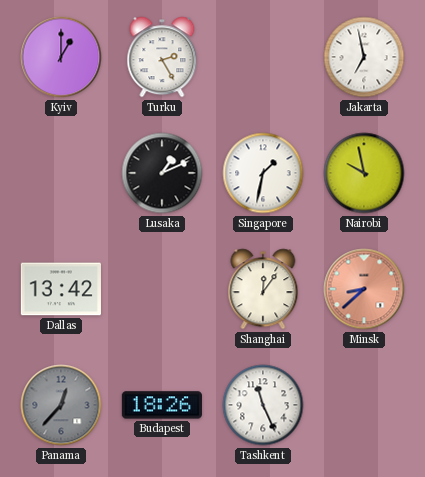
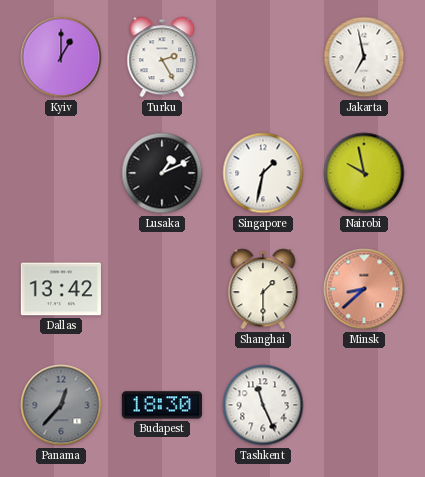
Shanghai: 12:06 -> 1:30
Budapest: 18:26 -> 18:30
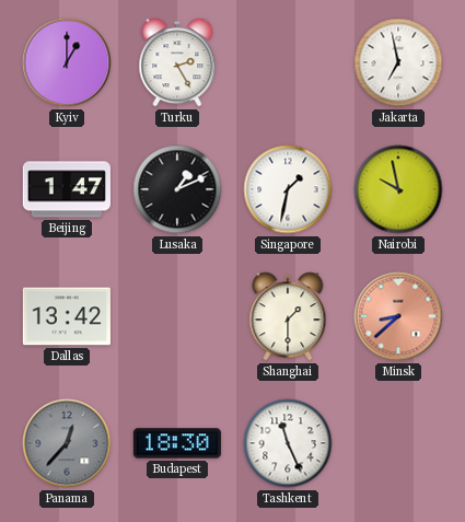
Beijing: none -> 1:47
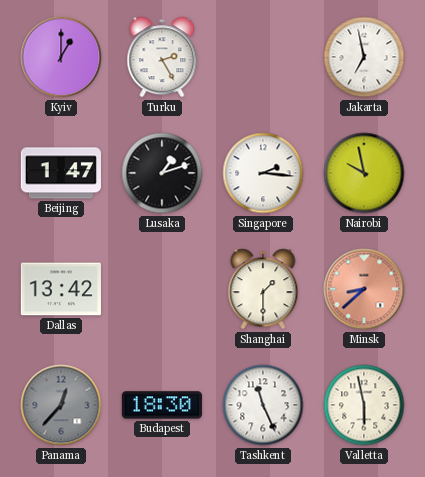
Lusaka: 1:11 -> 1:12
Singapore: 1:32 -> 2:16
Valletta: none -> 5:58
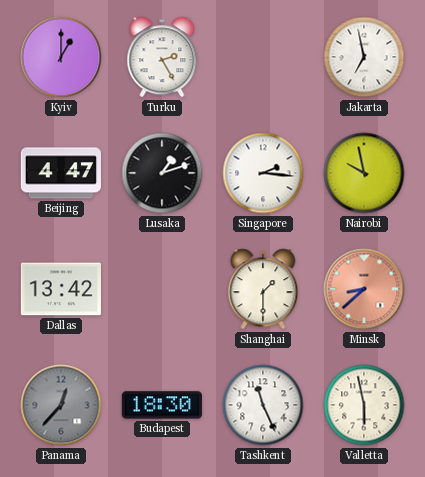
Beijing: 1:47 -> 4:47
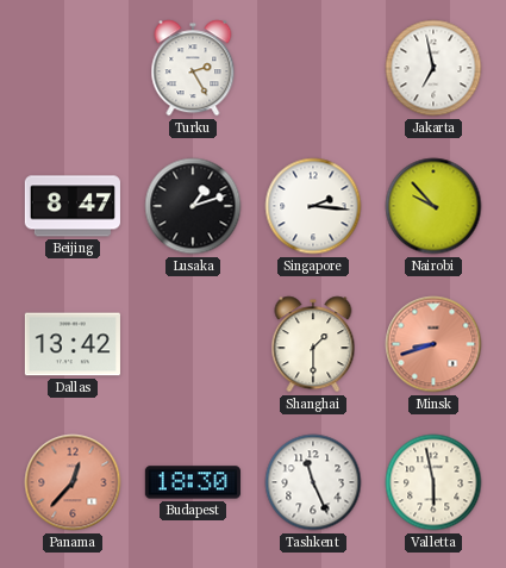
Kyiv: 1:00 -> none
Beijing: 4:47 -> 8:47
Nairobi: 9:58 -> 9:53
Minsk: 8:38 -> 8:42
Panama dial: grey -> salmon
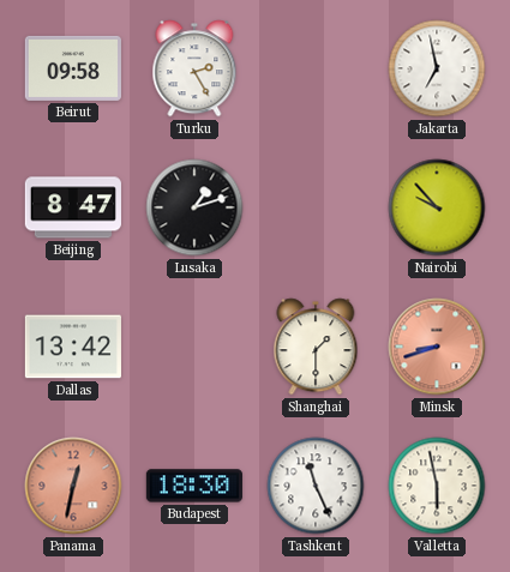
Beirut: none -> 09:58
Singapore: 2:16 -> none
Panama: 12:37 -> 12:32
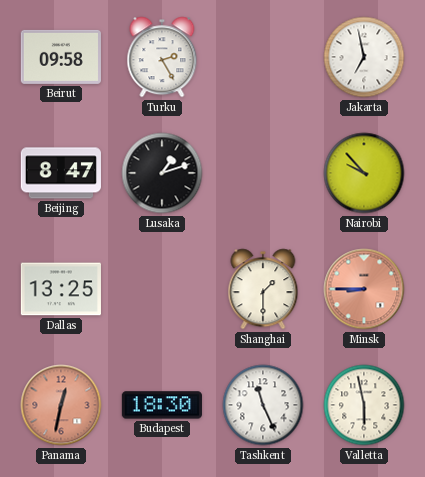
Dallas: 13:42 -> 13:25
Minsk: 8:42 -> 8:45
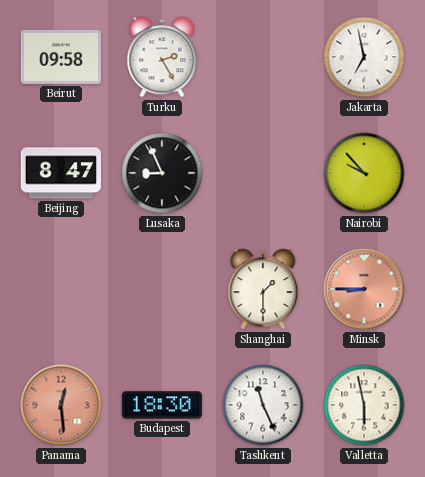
Lusaka: 1:12 -> 8:56
Dallas: 13:25 -> none
Panama: 12:32 -> 12:29
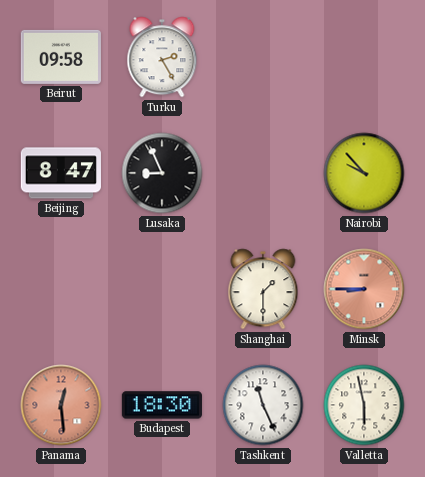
Jakarta: 6:58 -> none
